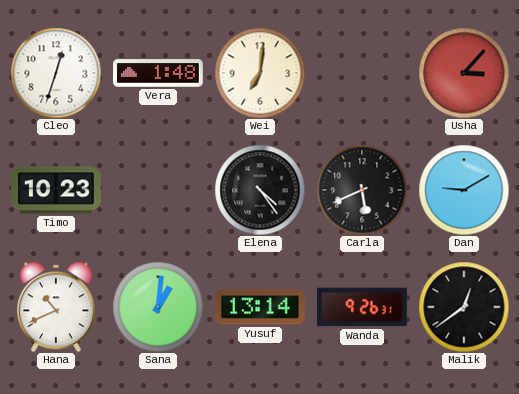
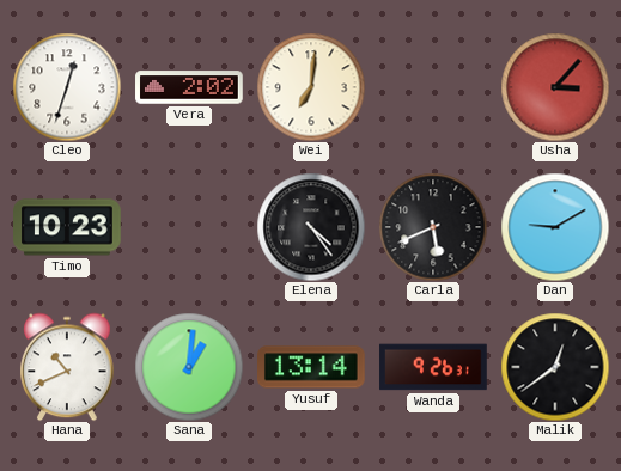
Vera: 1:48 -> 2:02
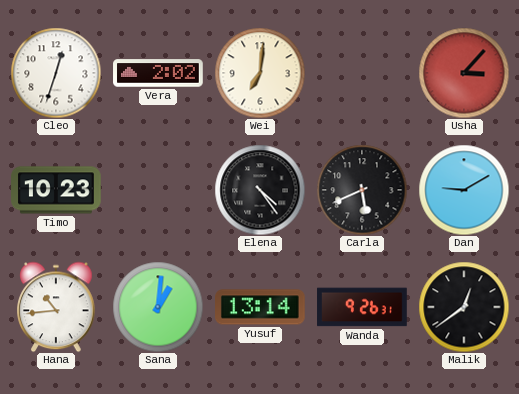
Hana: 10:41 -> 10:44
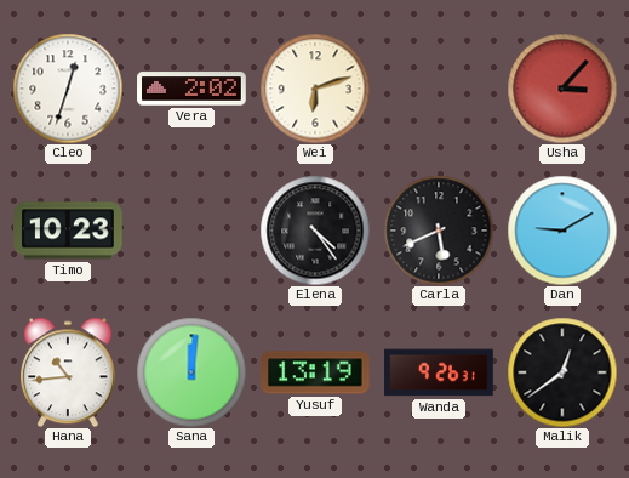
Wei: 7:01 -> 6:12
Sana: 1:01 -> 12:01
Yusuf: 13:14 -> 13:19
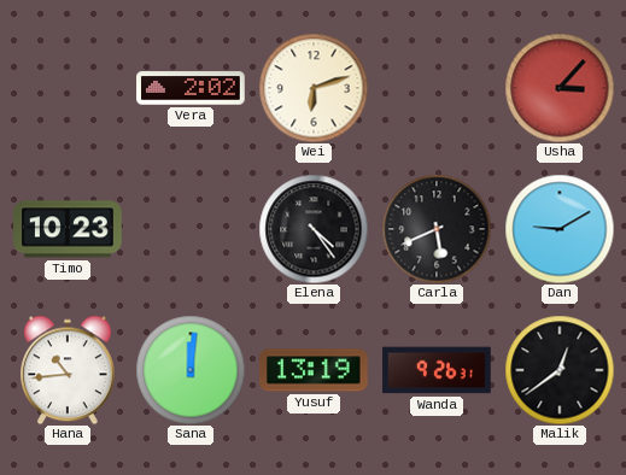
Cleo: 12:33 -> none
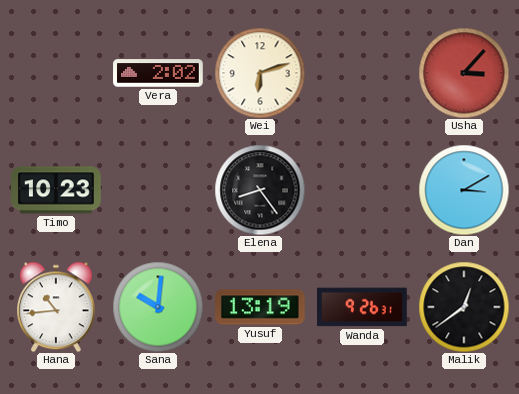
Elena: 4:24 -> 8:24
Carla: 5:41 -> none
Dan: 9:10 -> 3:10
Sana: 12:01 -> 10:01
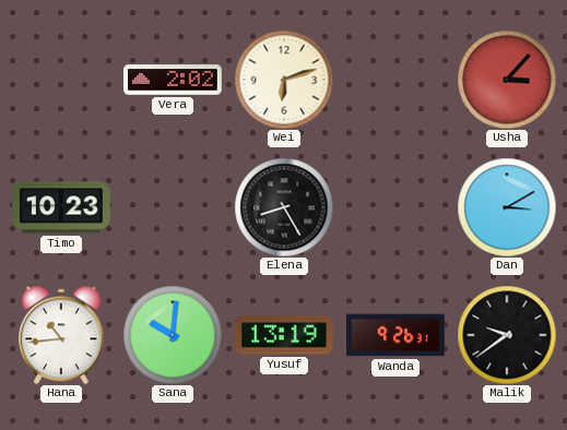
Elena: 8:24 -> 8:25
Malik: 12:39 -> 9:39
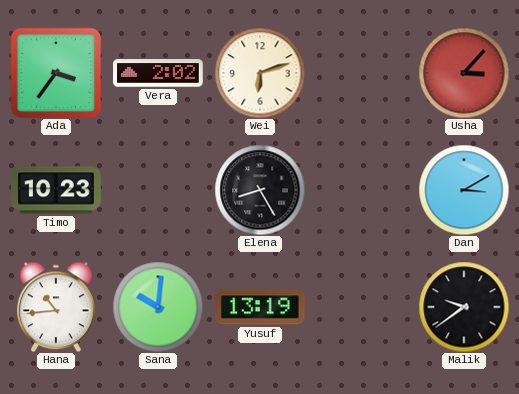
Ada: none -> 3:36
Wanda: 9:26 -> none
